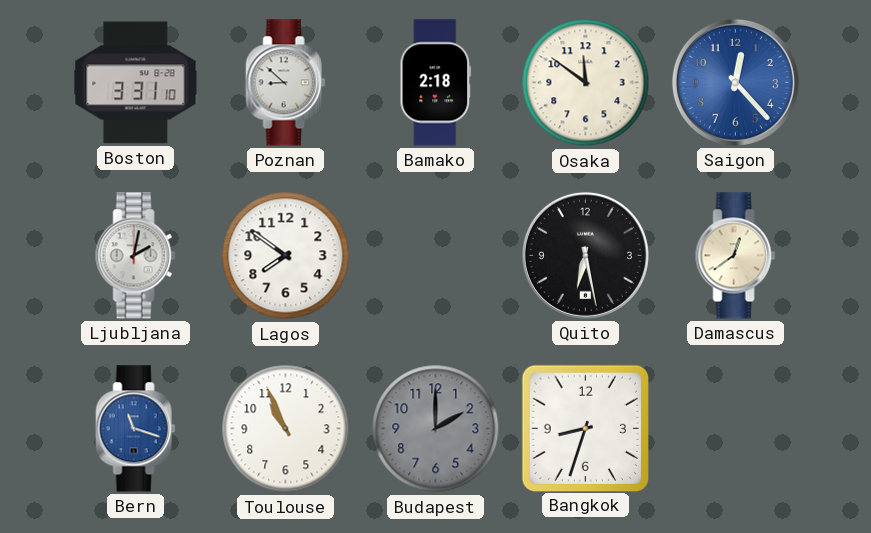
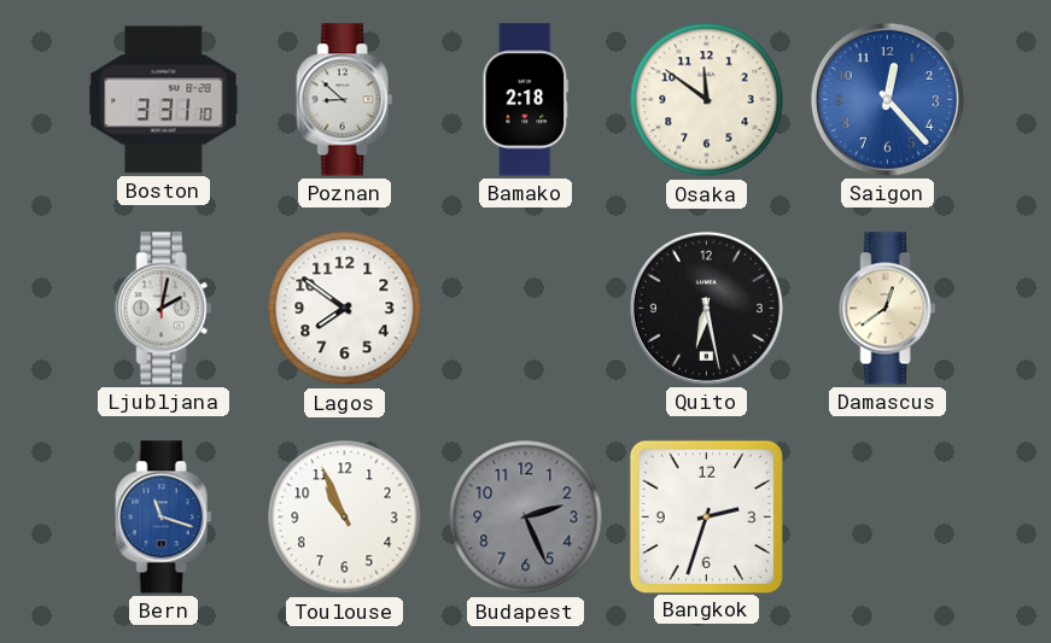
Budapest: 2:00 -> 2:26
Bangkok: 8:33 -> 2:33
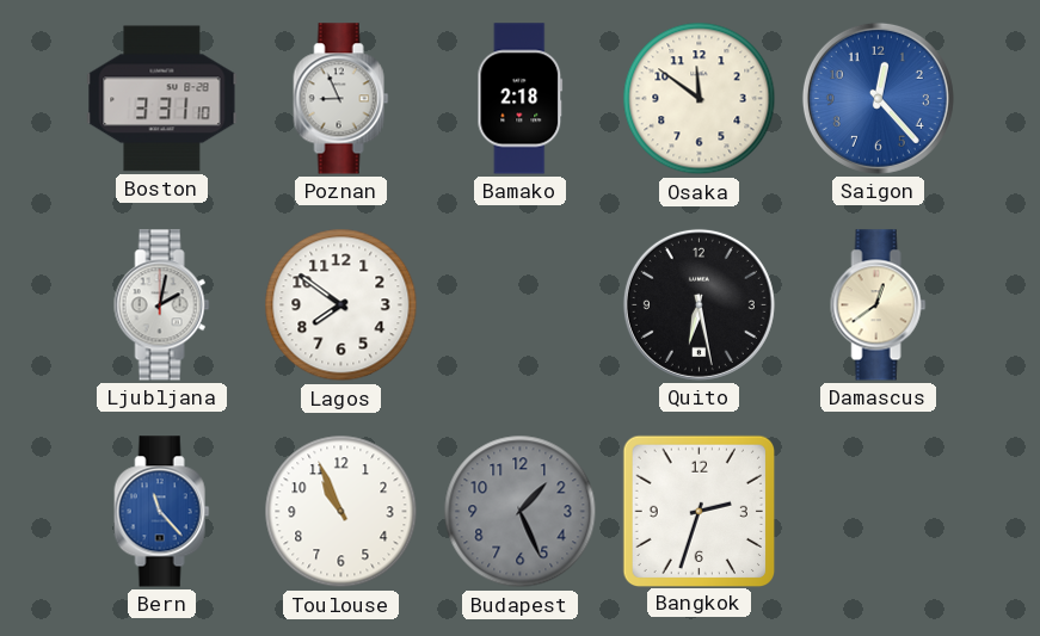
Poznan: 8:52 -> 8:56
Bern: 11:18 -> 11:23
Budapest: 2:26 -> 1:26
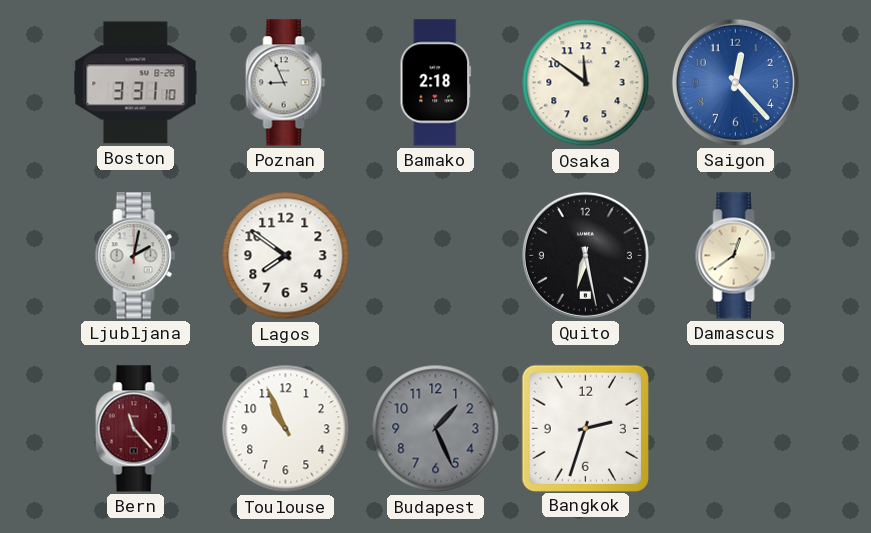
Bern dial: blue -> burgundy
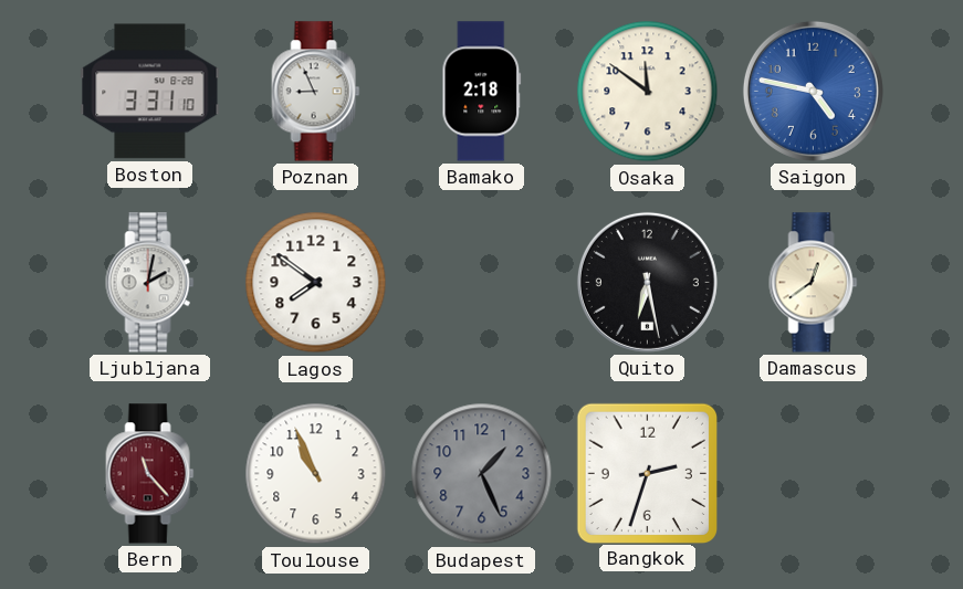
Saigon: 12:23 -> 4:47
